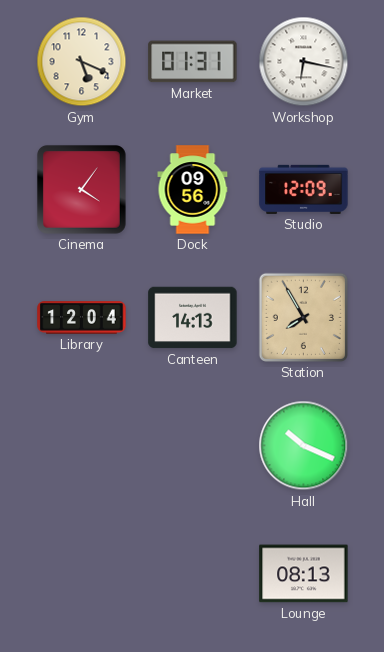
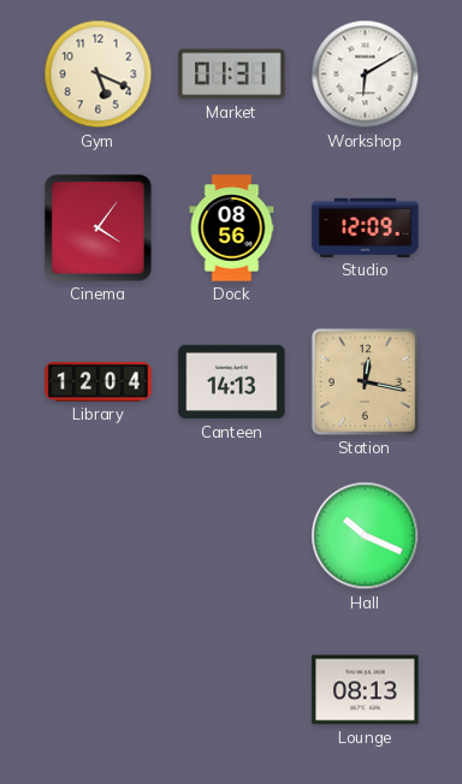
Workshop: 6:17 -> 6:10
Dock: 09:56 -> 08:56
Station: 7:55 -> 12:17
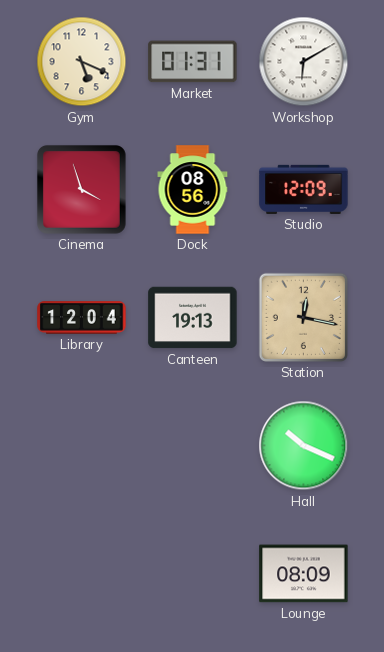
Cinema: 4:06 -> 3:57
Canteen: 14:13 -> 19:13
Lounge: 08:13 -> 08:09
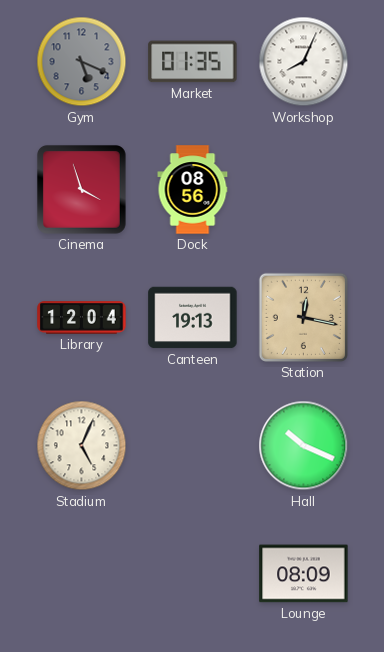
Gym dial: cream -> grey
Market: 01:31 -> 01:35
Workshop: 6:10 -> 8:04
Studio: 12:09 -> none
Stadium: none -> 5:04
